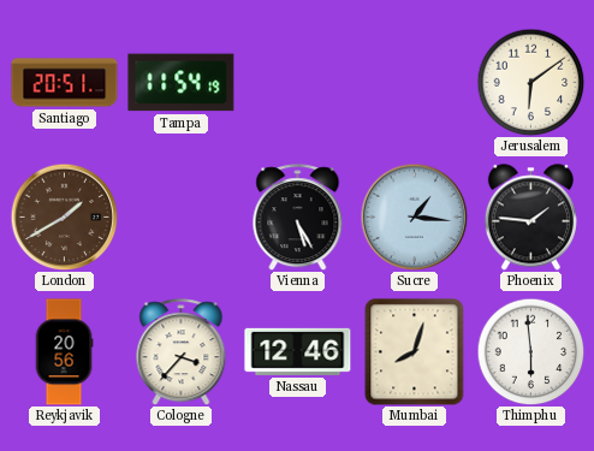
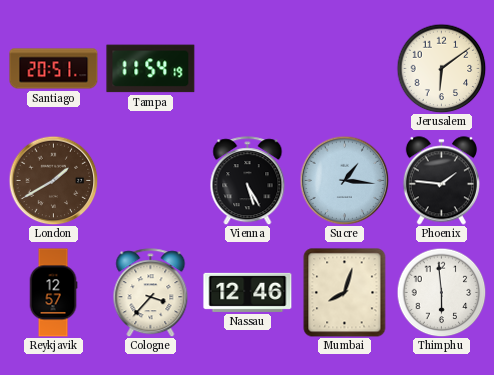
Reykjavik: 20:56 -> 12:57
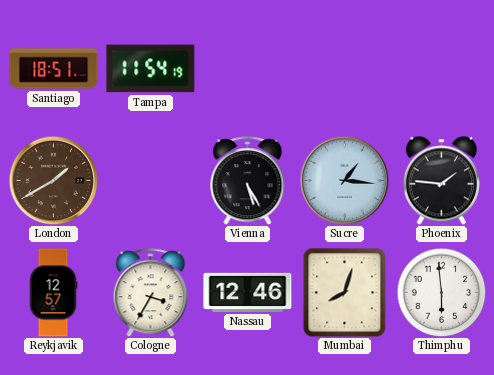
Santiago: 20:51 -> 18:51
Jerusalem: 6:09 -> none
Cologne: 3:37 -> 3:35
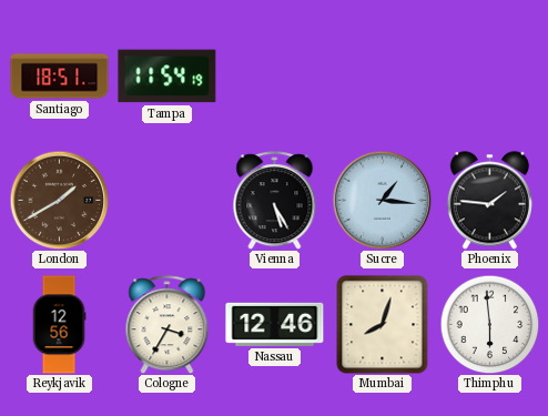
Reykjavik: 12:57 -> 12:56
